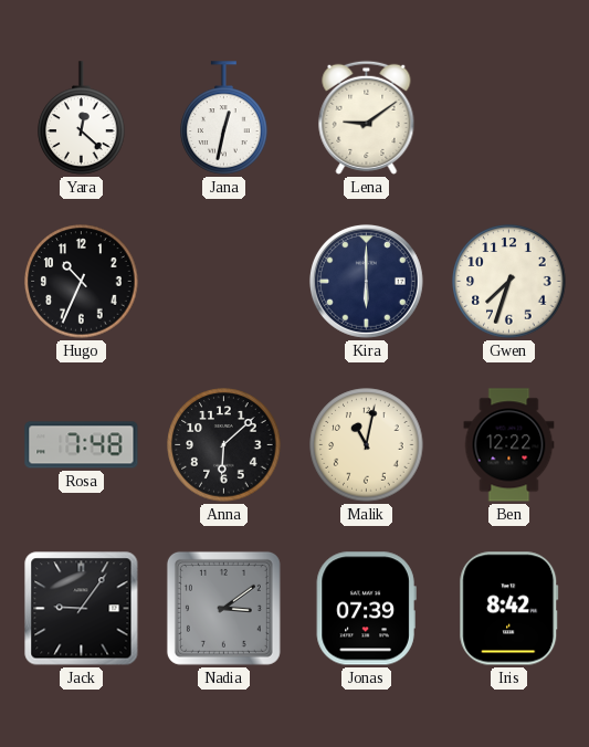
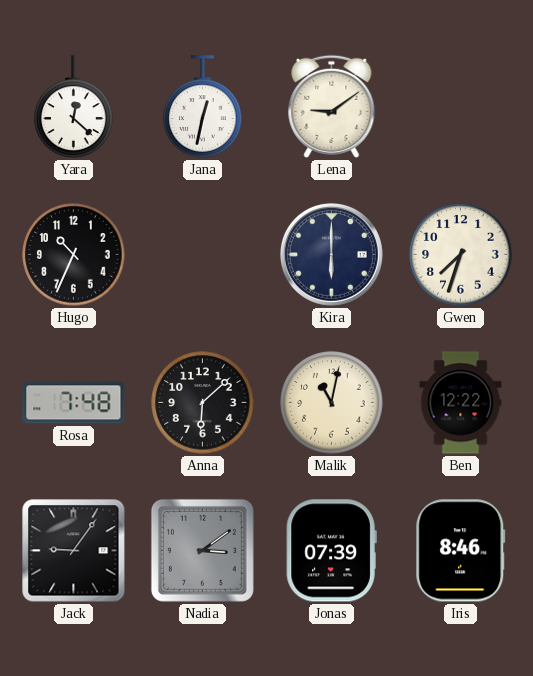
Iris: 8:42 -> 8:46
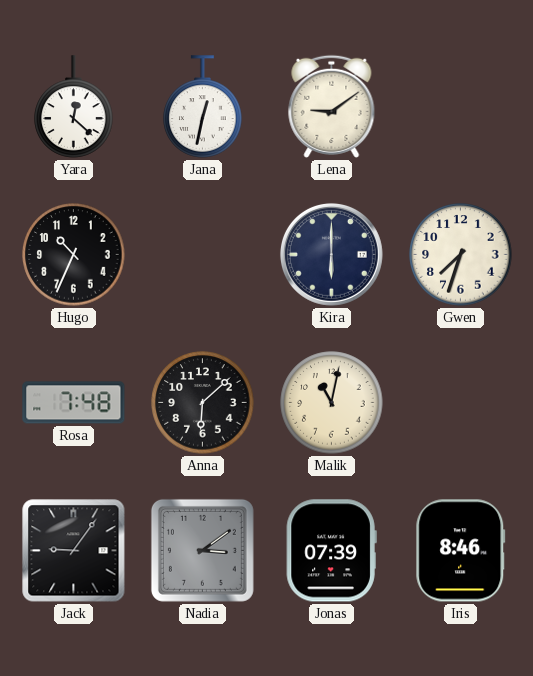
Ben: 12:22 -> none
